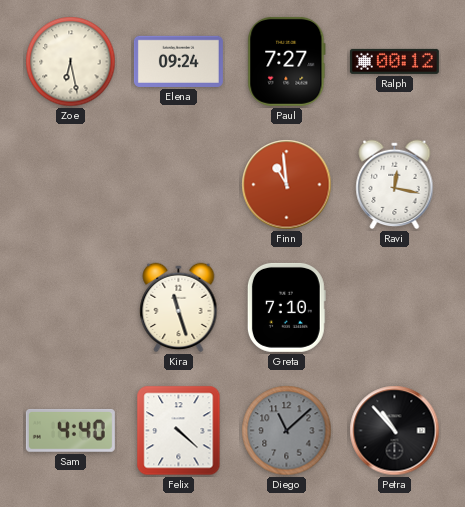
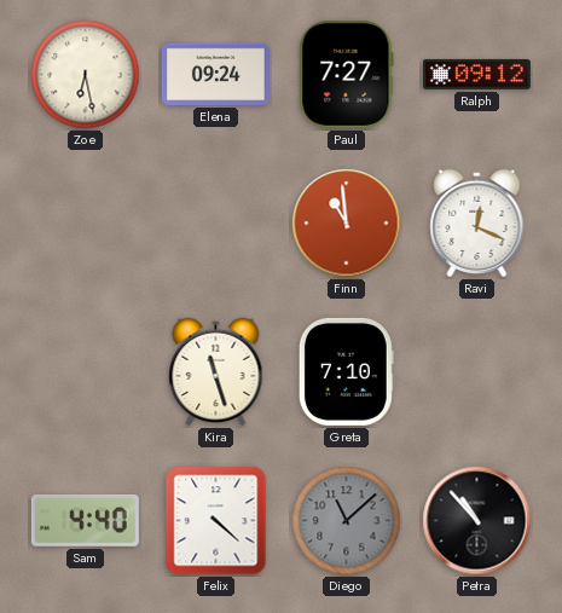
Ralph: 00:12 -> 09:12
Ravi: 12:17 -> 12:19
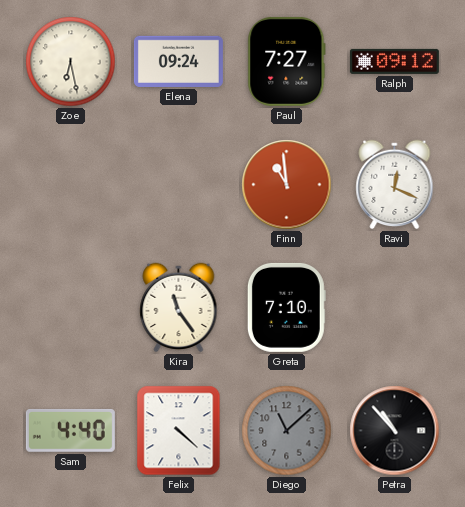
Kira: 11:27 -> 11:24
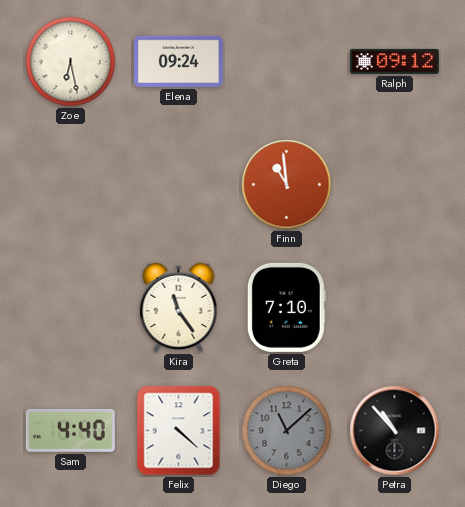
Paul: 7:27 -> none
Ravi: 12:19 -> none
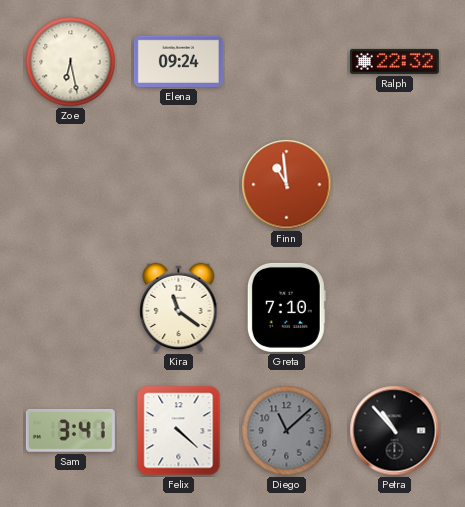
Ralph: 09:12 -> 22:32
Kira: 11:24 -> 11:21
Sam: 4:40 -> 3:41
